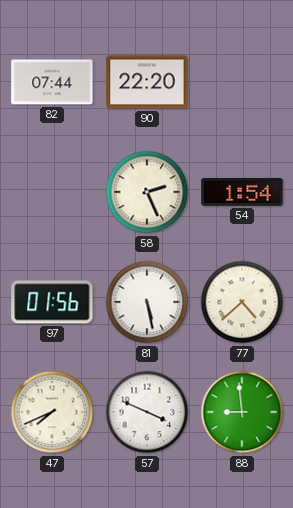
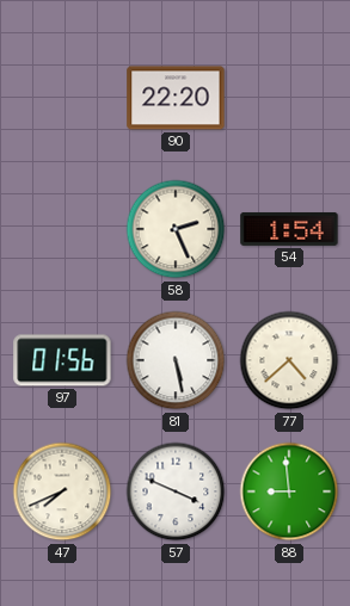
82: 07:44 -> none
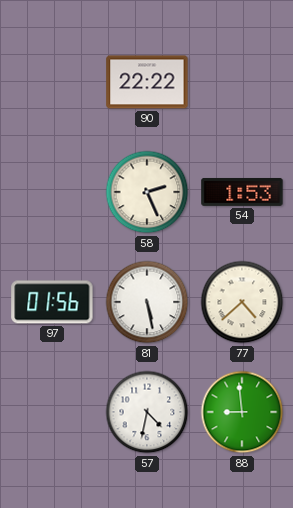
90: 22:20 -> 22:22
54: 1:54 -> 1:53
47: 7:41 -> none
57: 3:49 -> 4:32
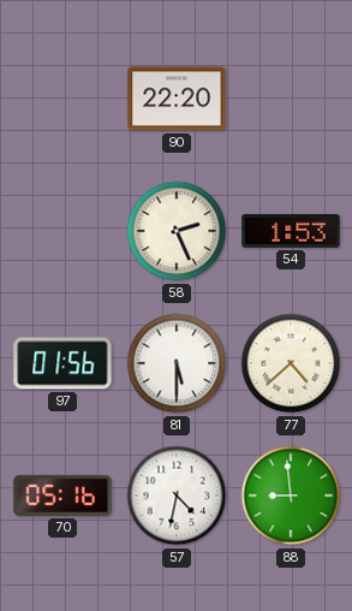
90: 22:22 -> 22:20
81: 5:28 -> 5:30
70: none -> 05:16
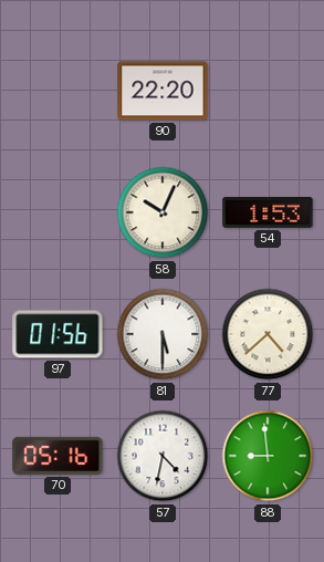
58: 2:26 -> 10:04
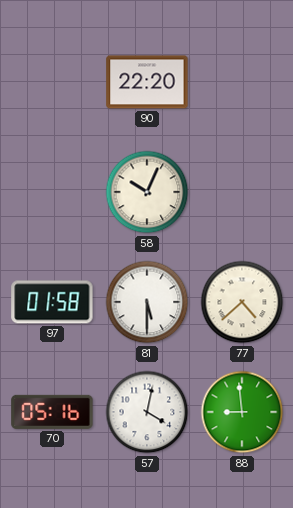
54: 1:53 -> none
97: 01:56 -> 01:58
57: 4:32 -> 4:02
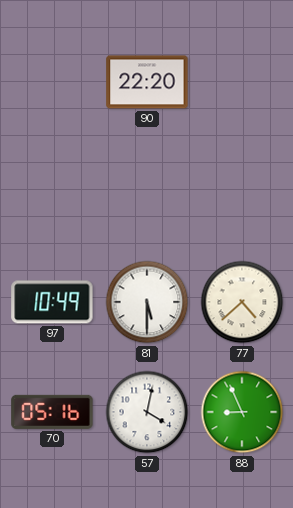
58: 10:04 -> none
97: 01:58 -> 10:49
88: 8:59 -> 8:56
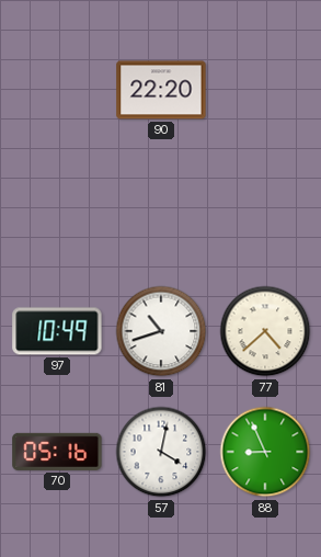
81: 5:30 -> 10:42
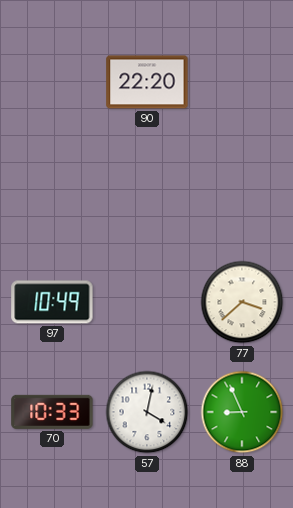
81: 10:42 -> none
77: 4:38 -> 3:38
70: 05:16 -> 10:33
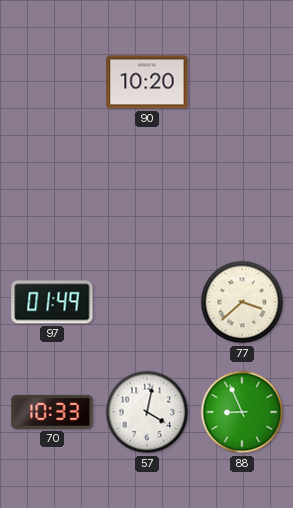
90: 22:20 -> 10:20
97: 10:49 -> 01:49
